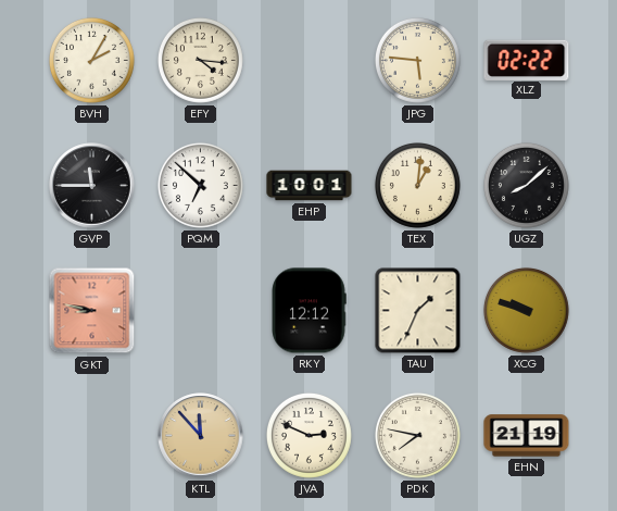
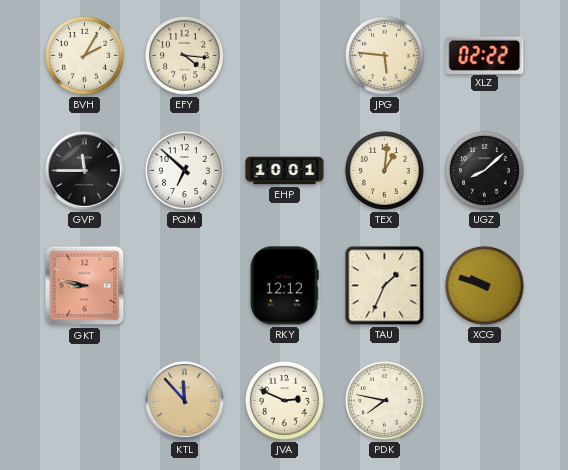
EHN: 21:19 -> none
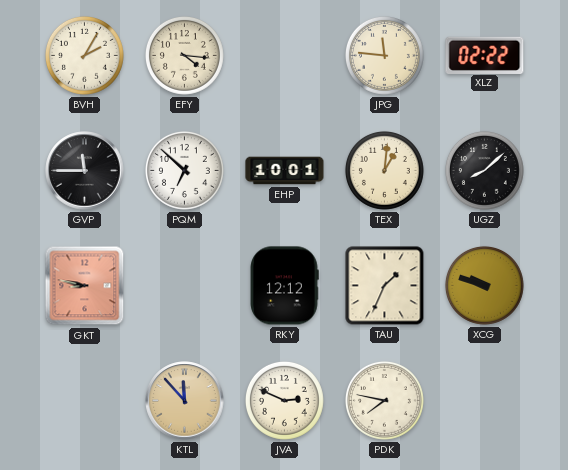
JPG: 5:46 -> 11:46
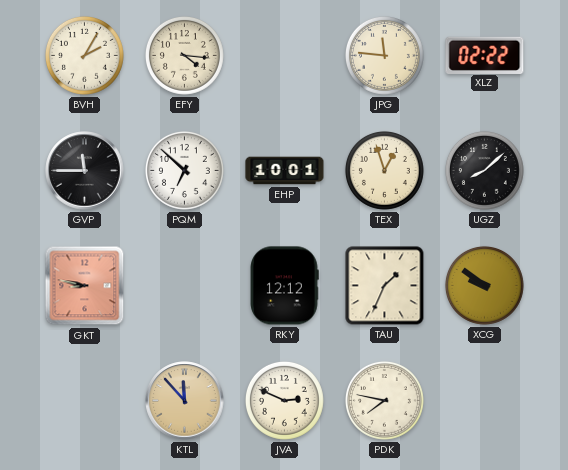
TEX: 1:01 -> 12:57
XCG: 9:48 -> 9:51
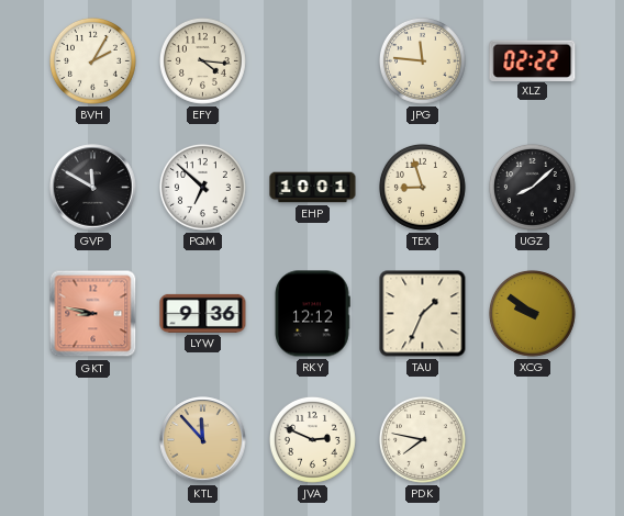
GVP: 11:45 -> 11:50
TEX: 12:57 -> 8:57
LYW: none -> 9:36
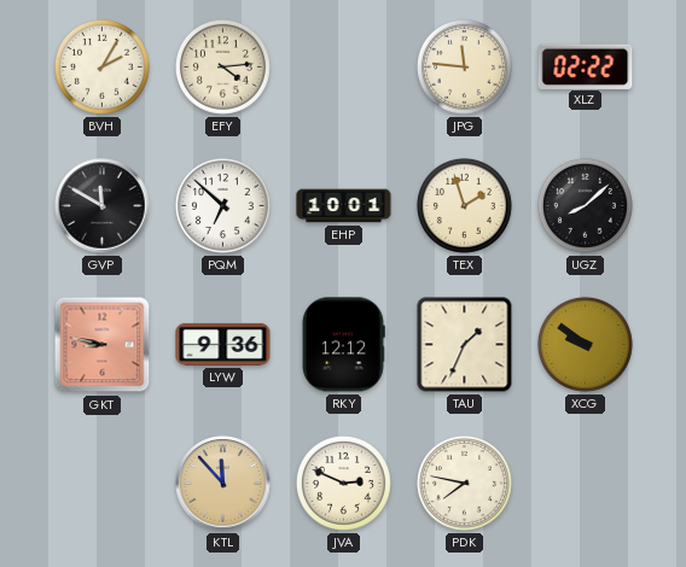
EFY: 4:16 -> 4:14
TEX: 8:57 -> 1:57
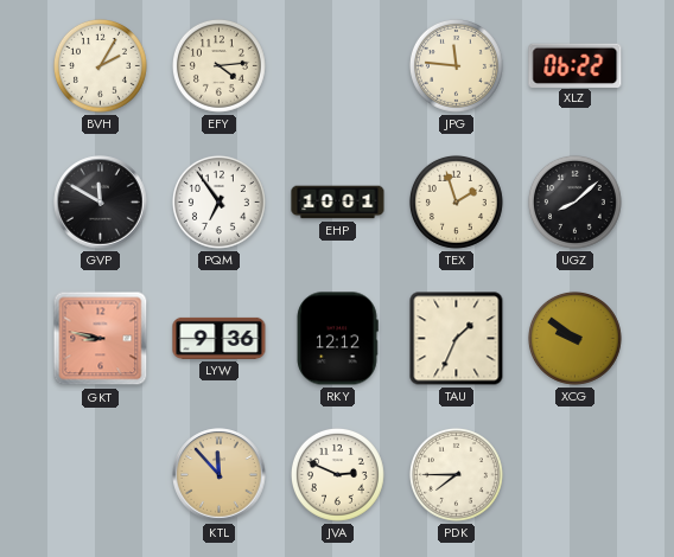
XLZ: 02:22 -> 06:22
PQM: 6:52 -> 6:54
PDK: 7:47 -> 7:45
